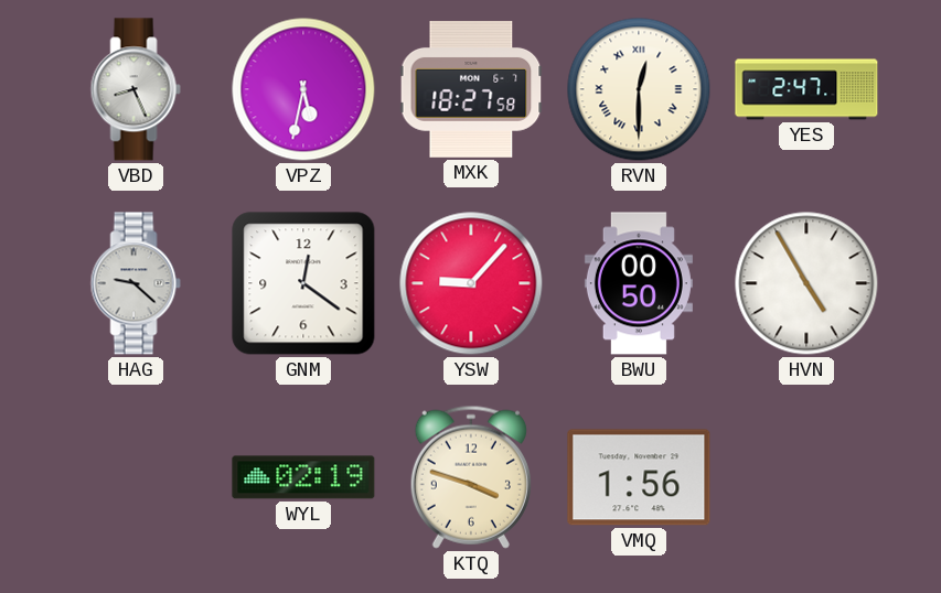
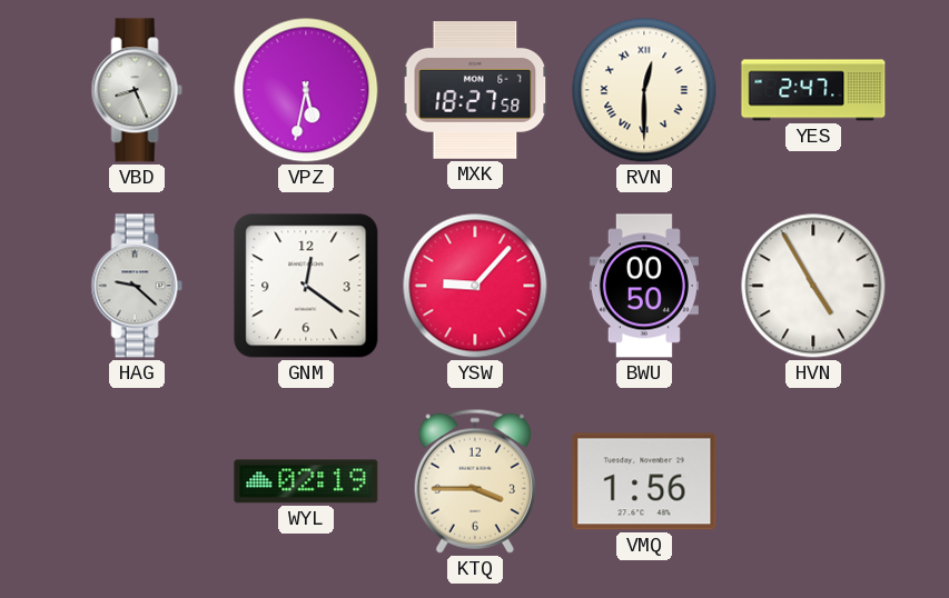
KTQ: 3:48 -> 3:45
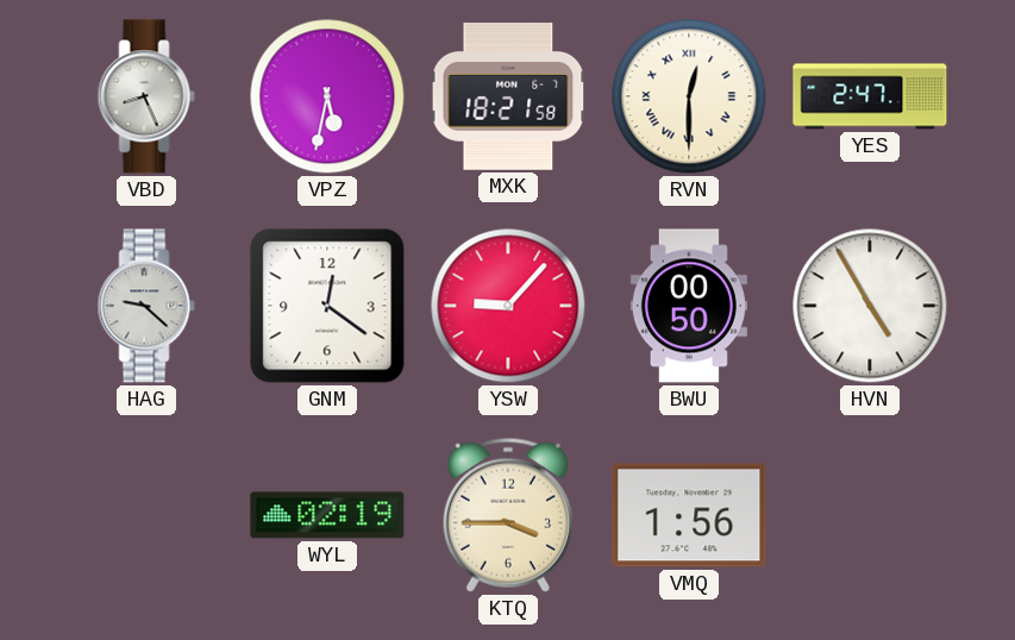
MXK: 18:27 -> 18:21
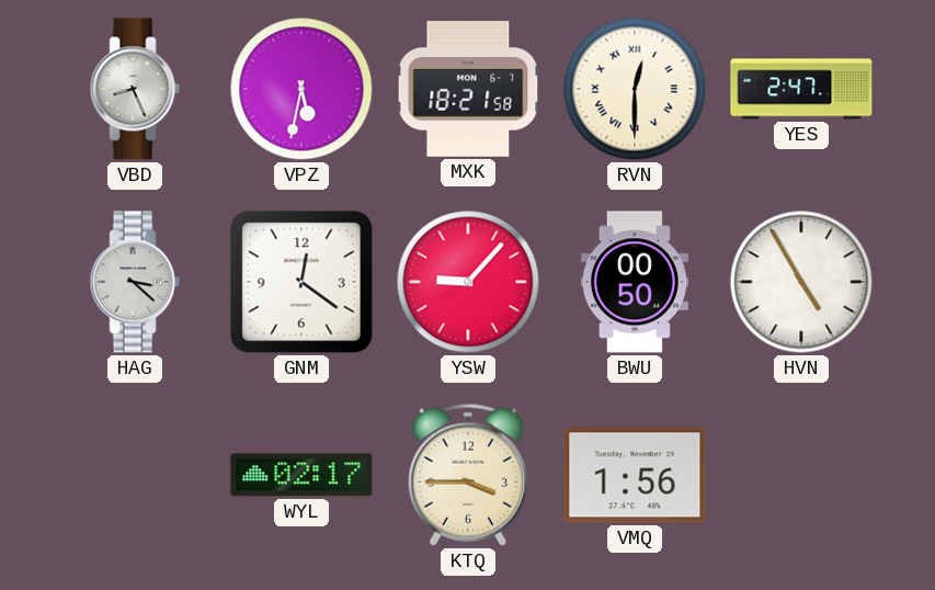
HAG: 9:22 -> 3:22
WYL: 02:19 -> 02:17
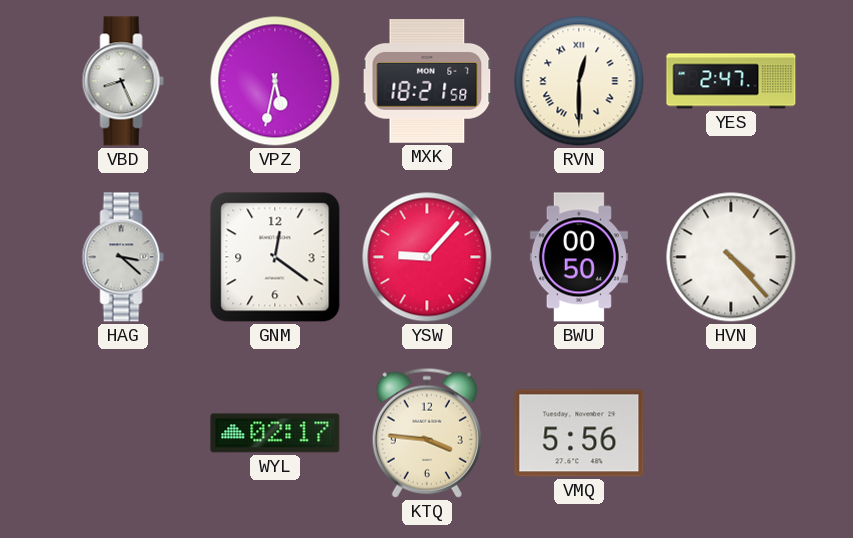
HVN: 4:55 -> 4:23
KTQ: 3:45 -> 3:46
VMQ: 1:56 -> 5:56
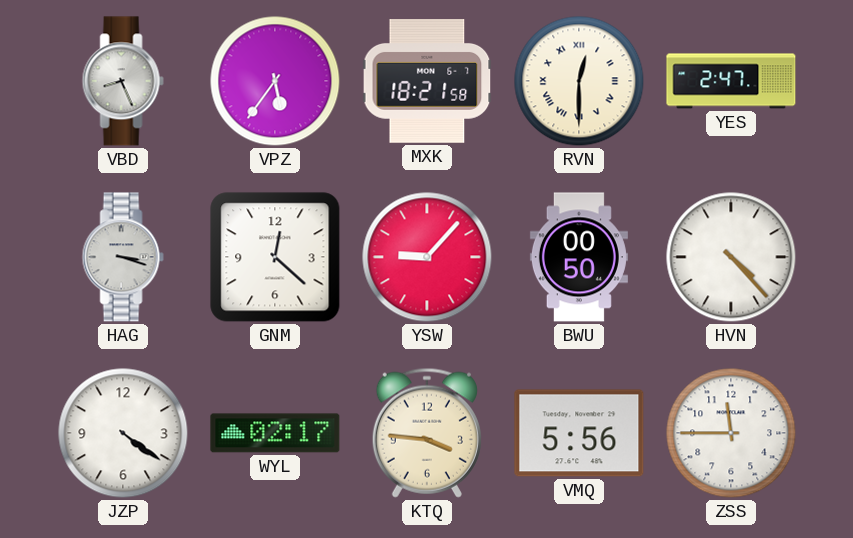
VPZ: 5:32 -> 5:36
HAG: 3:22 -> 3:18
GNM: 12:21 -> 12:22
JZP: none -> 4:21
ZSS: none -> 11:45
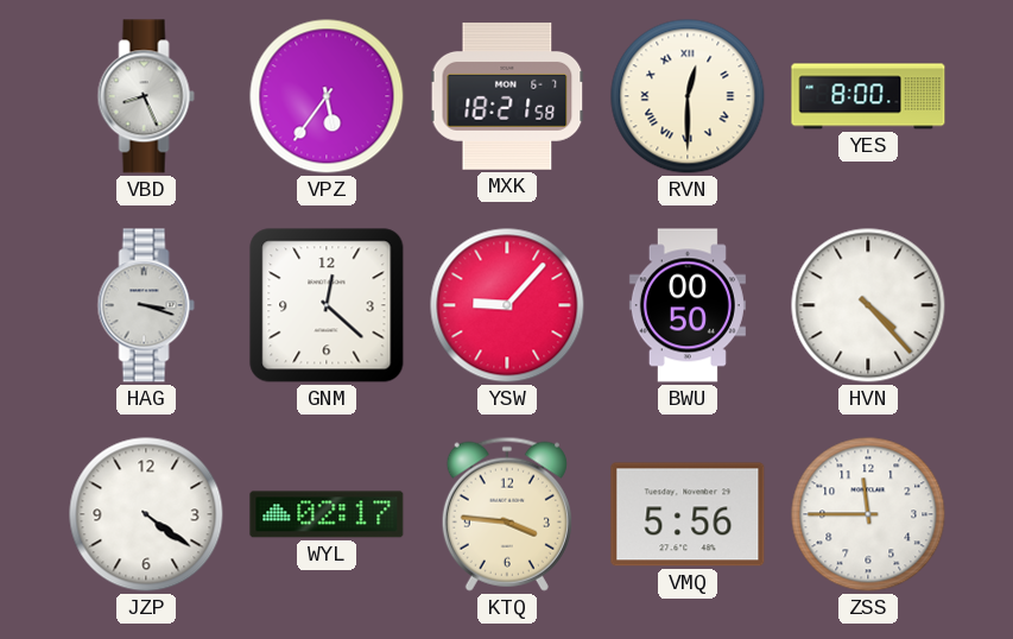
YES: 2:47 -> 8:00
